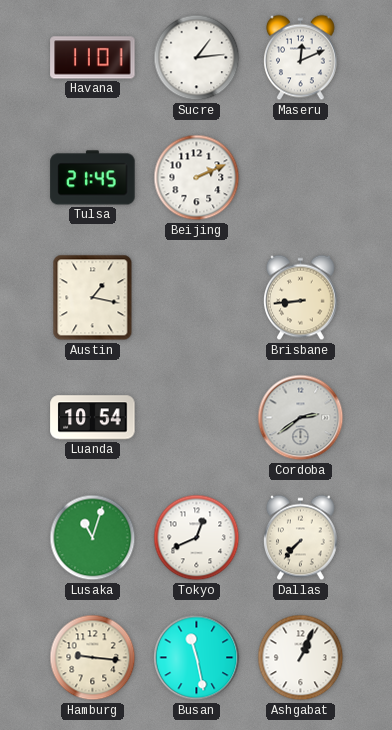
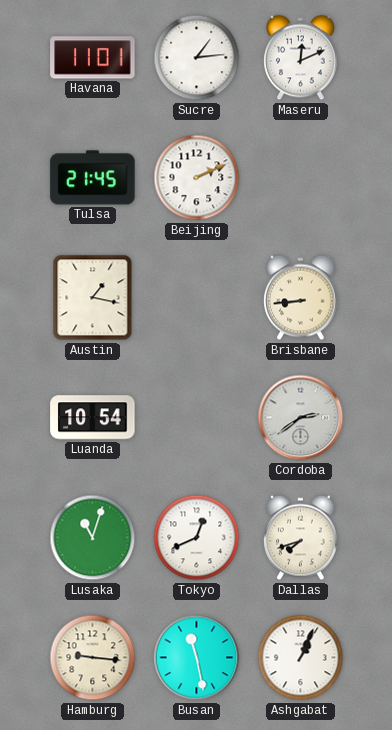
Dallas: 7:37 -> 7:42
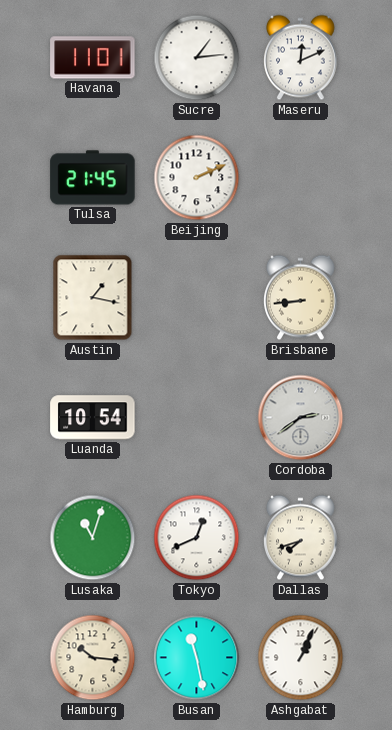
Hamburg: 9:16 -> 10:16
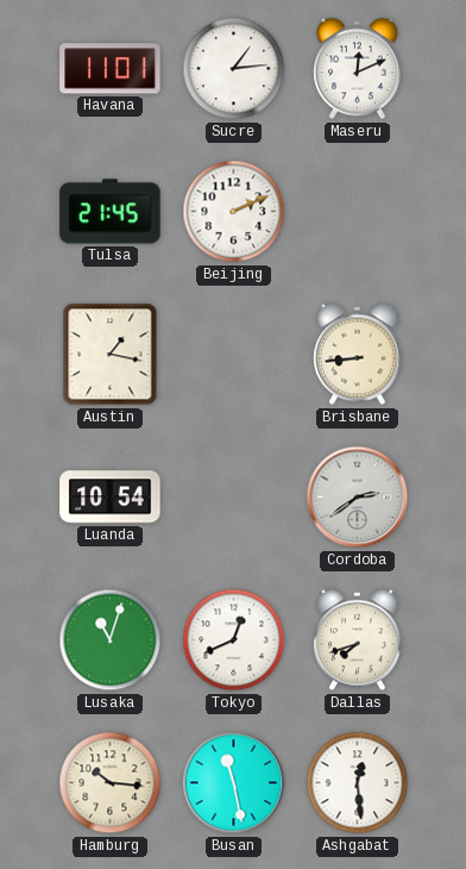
Ashgabat: 1:04 -> 12:29
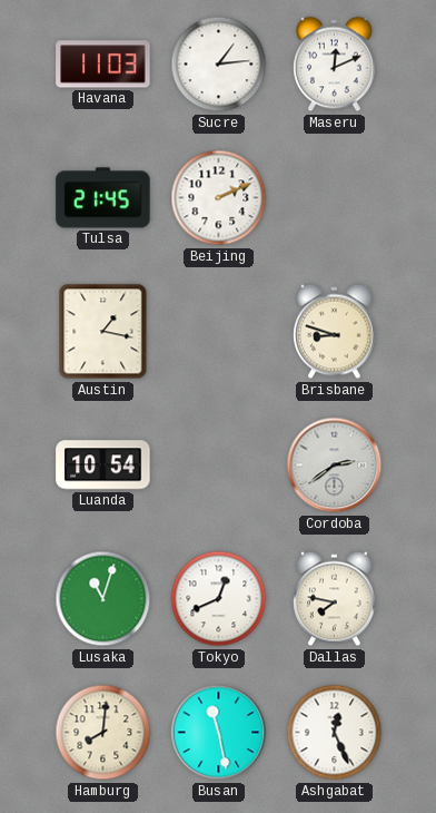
Havana: 11:01 -> 11:03
Brisbane: 8:44 -> 8:48
Dallas: 7:42 -> 7:47
Hamburg: 10:16 -> 8:01
Ashgabat: 12:29 -> 12:26
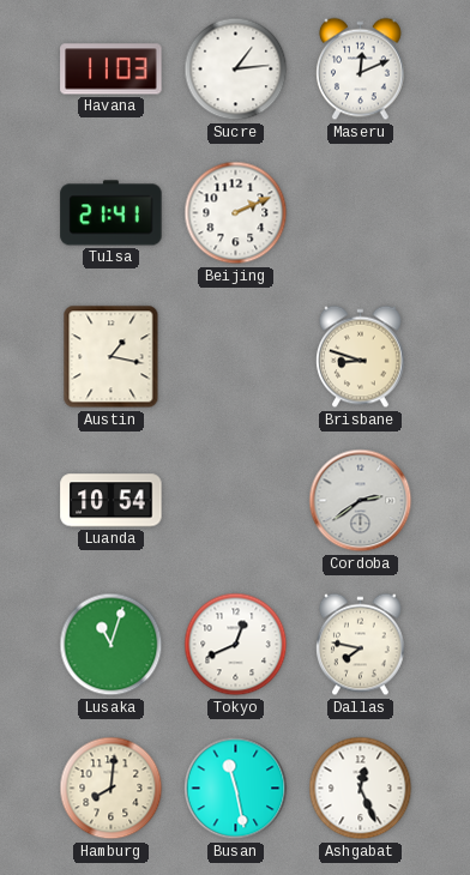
Tulsa: 21:45 -> 21:41
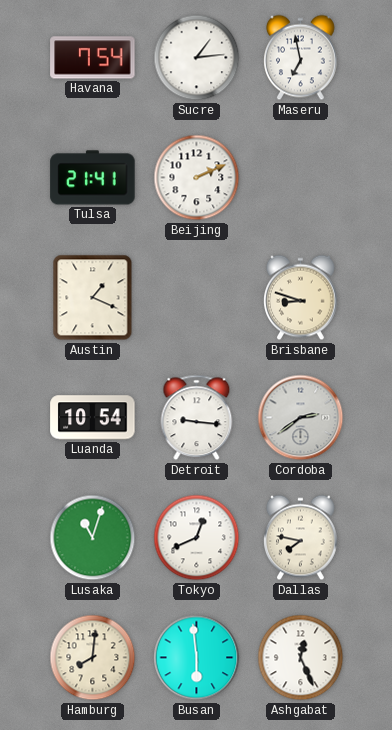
Havana: 11:03 -> 7:54
Maseru: 12:11 -> 6:58
Austin: 1:17 -> 1:19
Detroit: none -> 9:16
Busan: 11:28 -> 5:59
